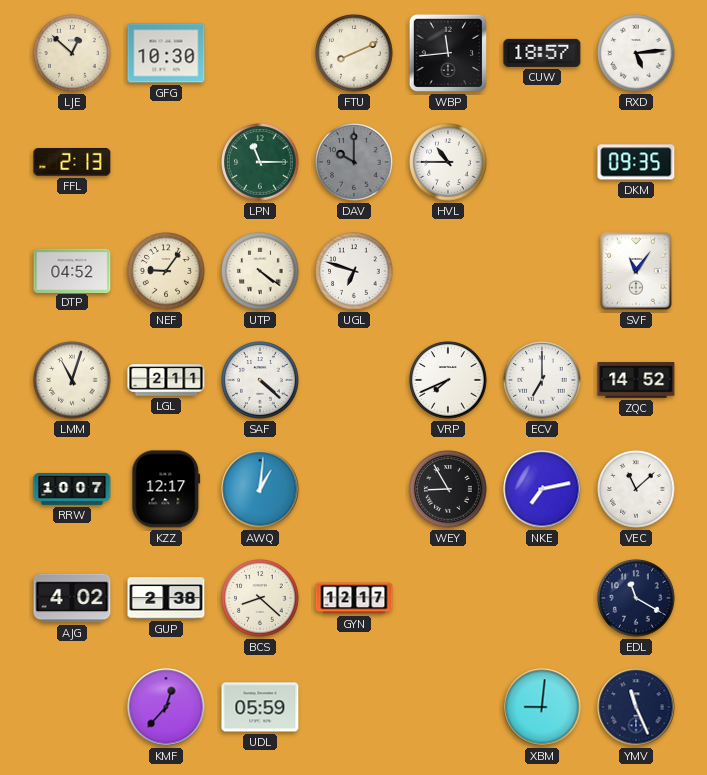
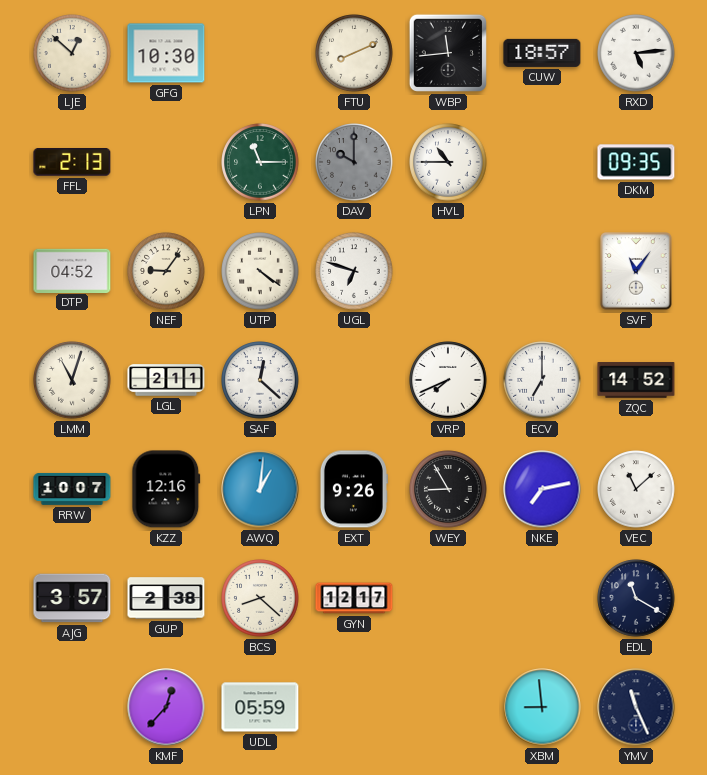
SAF: 4:22 -> 12:22
KZZ: 12:17 -> 12:16
EXT: none -> 9:26
AJG: 4:02 -> 3:57
XBM: 9:01 -> 8:59
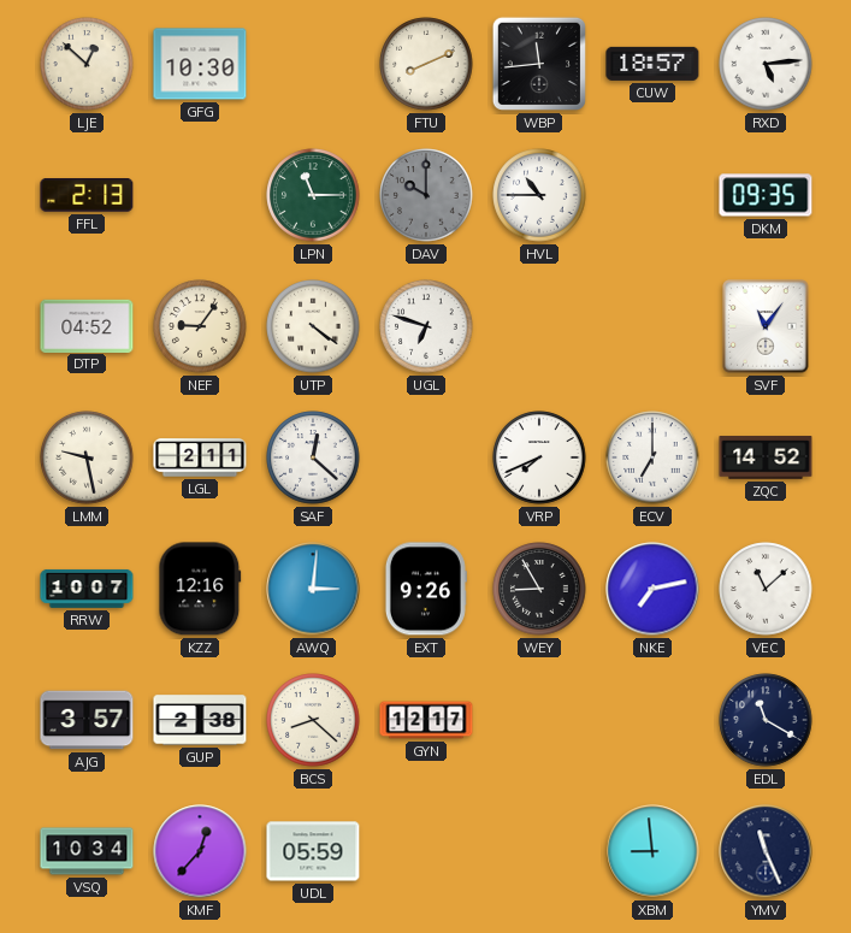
LMM: 11:03 -> 9:28
AWQ: 1:01 -> 3:01
VSQ: none -> 10:34
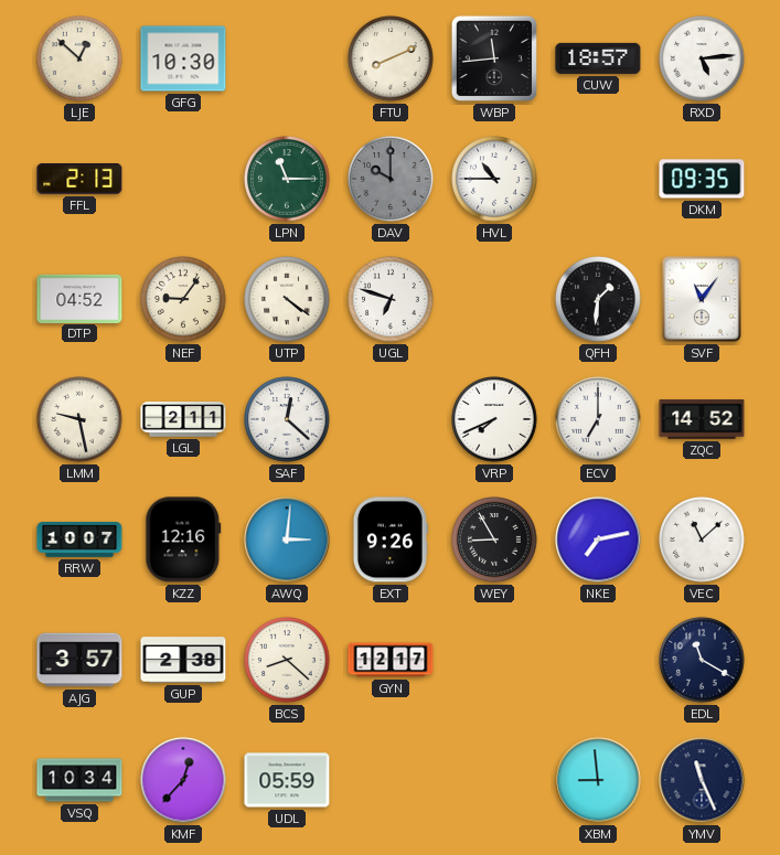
QFH: none -> 1:31
